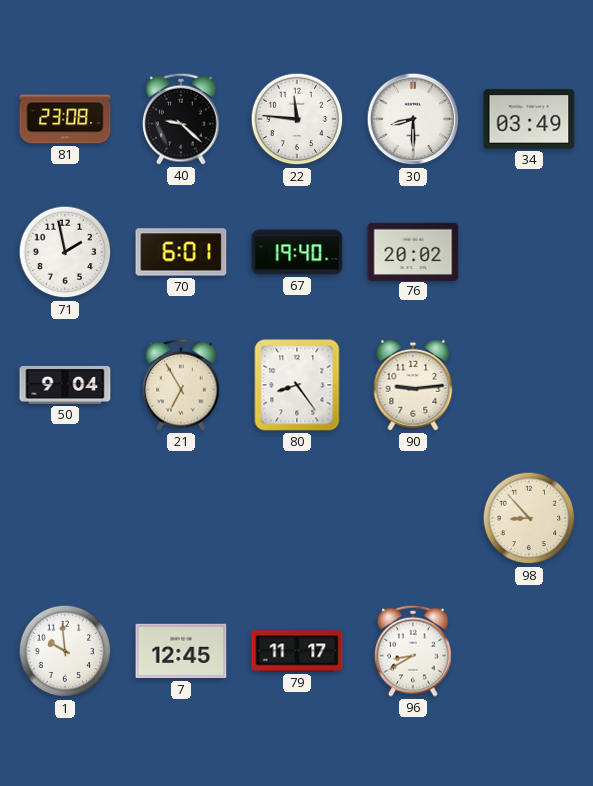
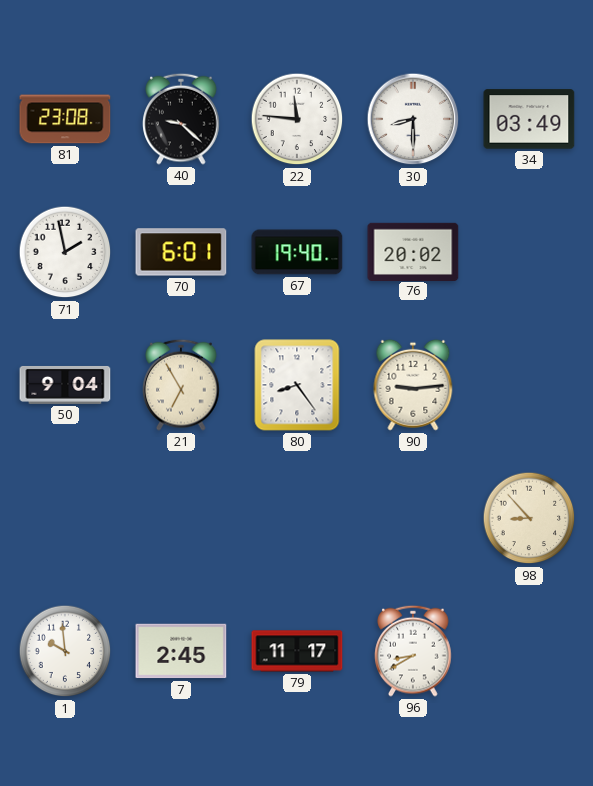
7: 12:45 -> 2:45
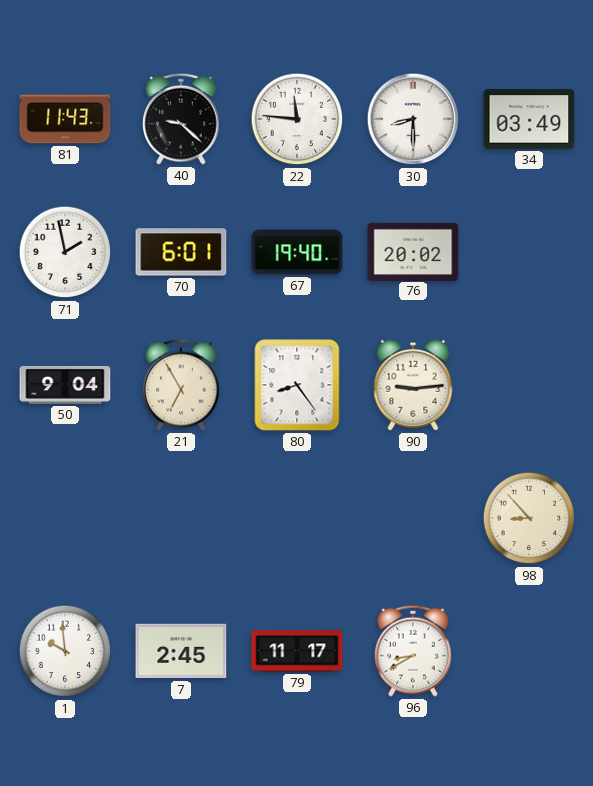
81: 23:08 -> 11:43
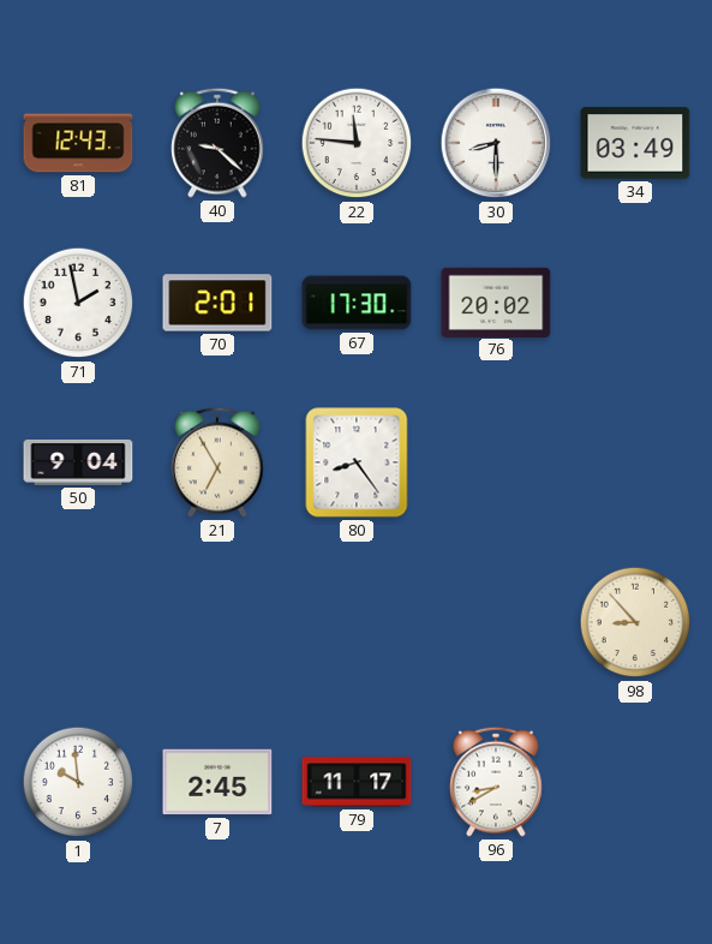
81: 11:43 -> 12:43
70: 6:01 -> 2:01
67: 19:40 -> 17:30
90: 9:14 -> none
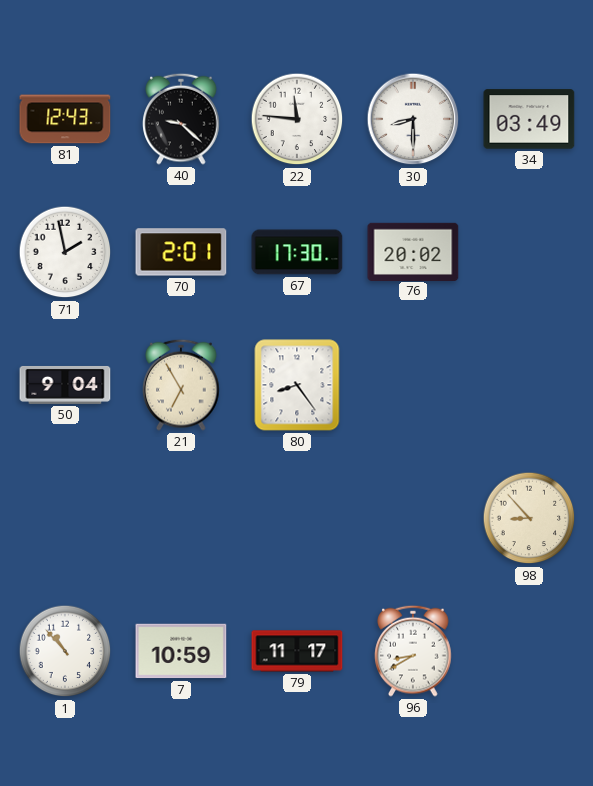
1: 9:59 -> 10:53
7: 2:45 -> 10:59
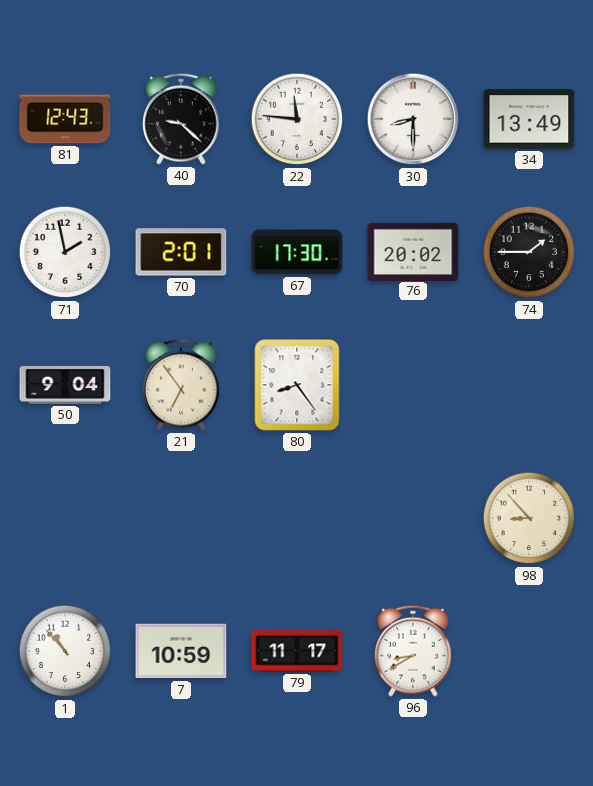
34: 03:49 -> 13:49
74: none -> 1:45
21: 6:55 -> 6:54
